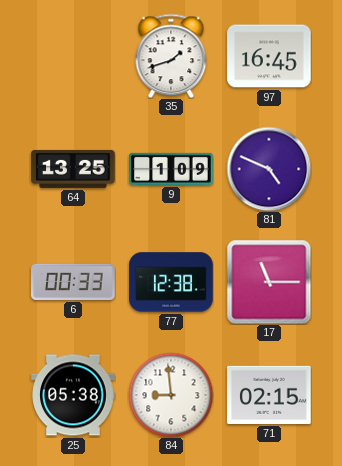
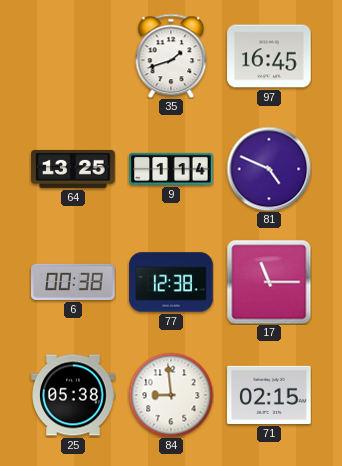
9: 1:09 -> 1:14
6: 00:33 -> 00:38
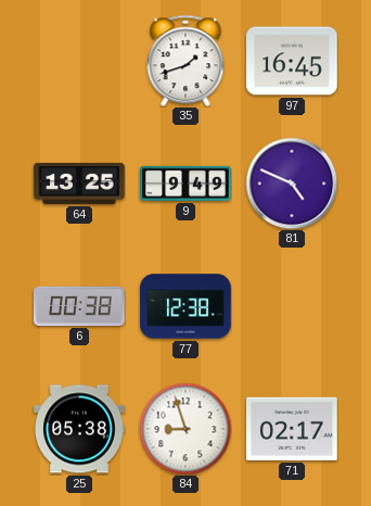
9: 1:14 -> 9:49
17: 11:15 -> none
84: 8:59 -> 8:57
71: 02:15 -> 02:17
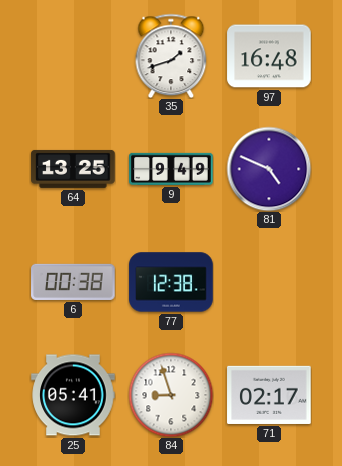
97: 16:45 -> 16:48
25: 05:38 -> 05:41
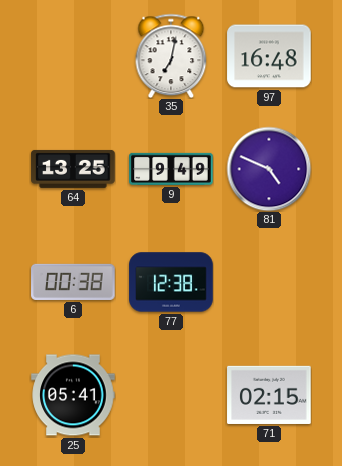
35: 1:42 -> 7:02
84: 8:57 -> none
71: 02:17 -> 02:15
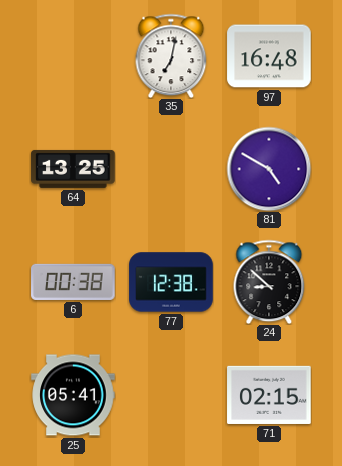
9: 9:49 -> none
81: 4:49 -> 4:50
24: none -> 8:52
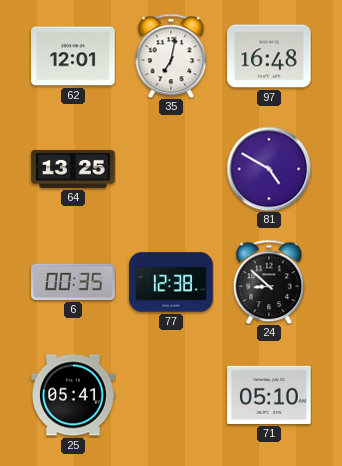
62: none -> 12:01
6: 00:38 -> 00:35
71: 02:15 -> 05:10
